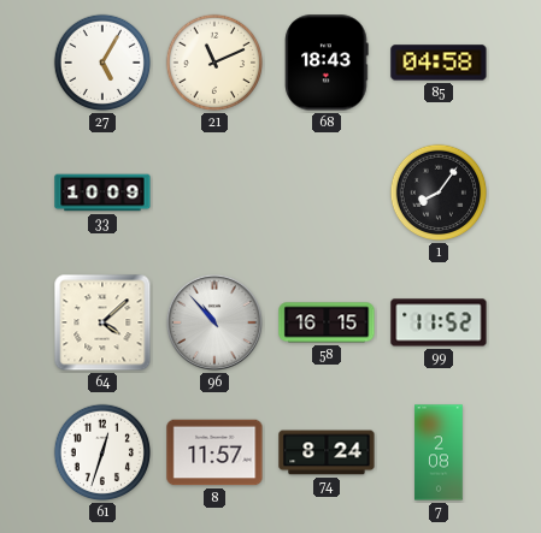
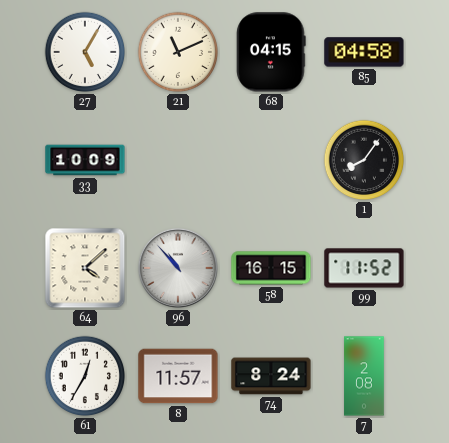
68: 18:43 -> 04:15
61: 12:33 -> 12:35
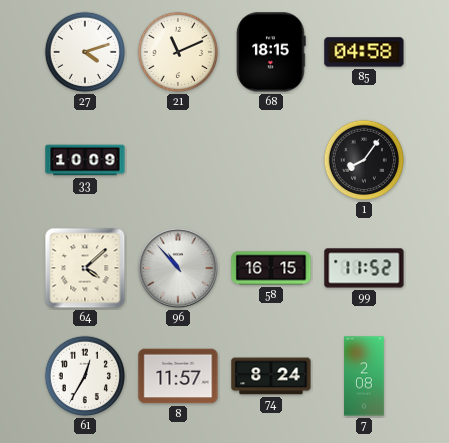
27: 5:05 -> 4:12
68: 04:15 -> 18:15
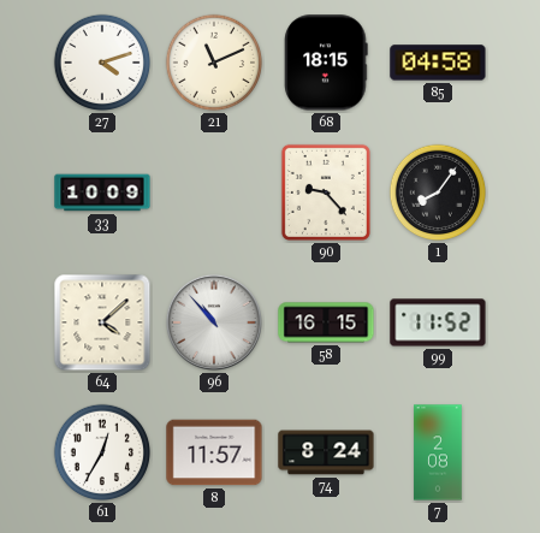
90: none -> 9:23
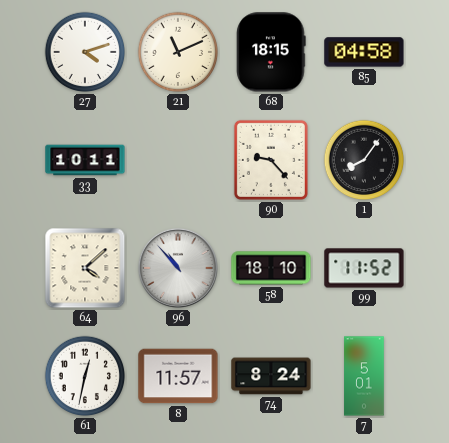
33: 10:09 -> 10:11
58: 16:15 -> 18:10
61: 12:35 -> 12:32
7: 2:08 -> 5:01
